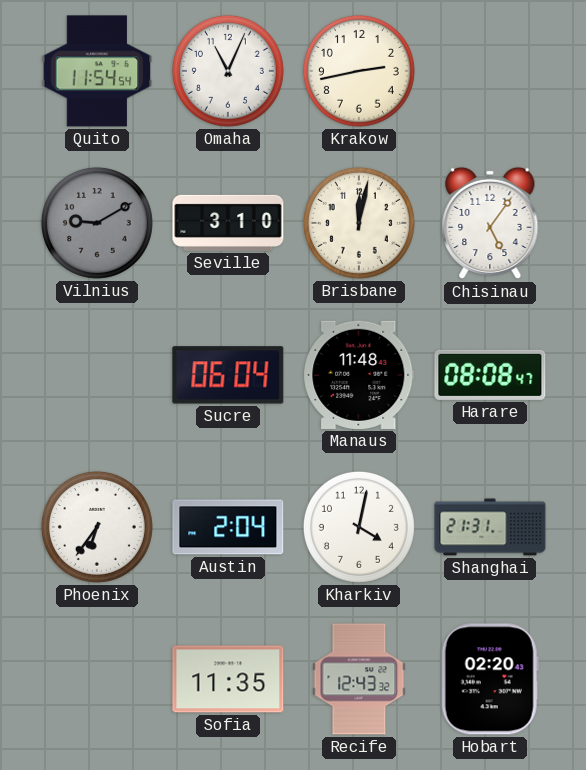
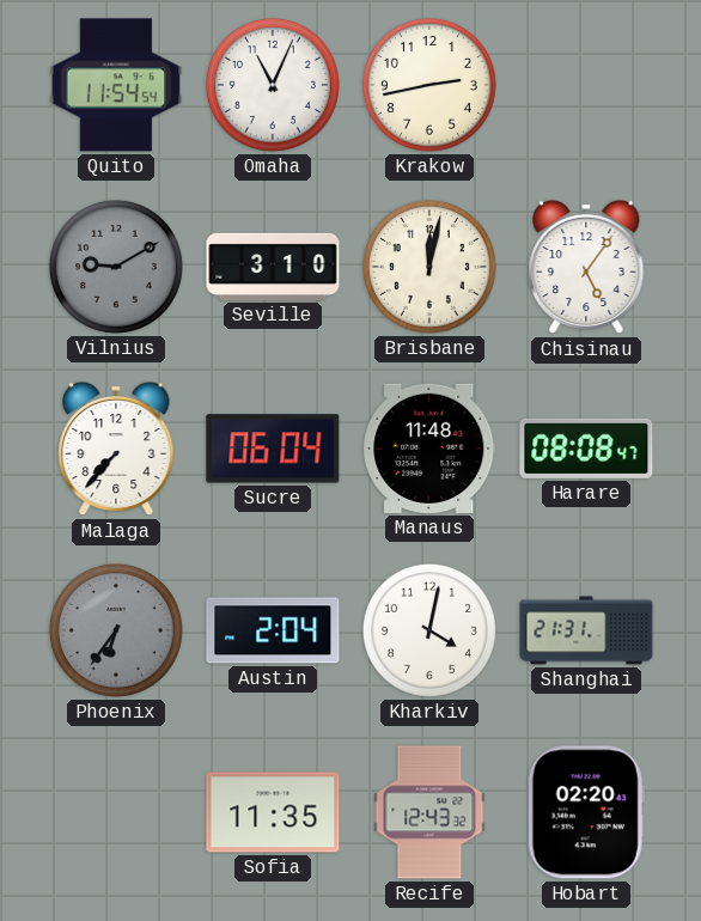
Malaga: none -> 7:37
Phoenix dial: white -> grey
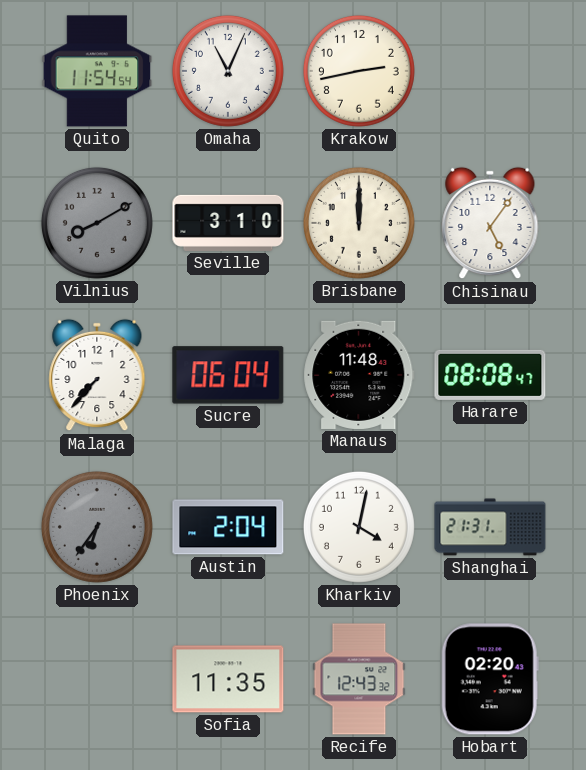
Vilnius: 9:10 -> 8:10
Brisbane: 12:02 -> 12:00
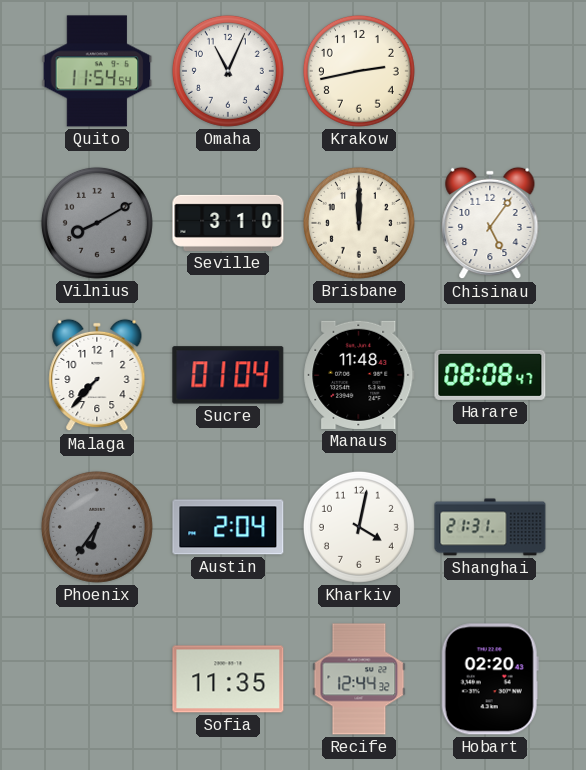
Sucre: 06:04 -> 01:04
Recife: 12:43 -> 12:44
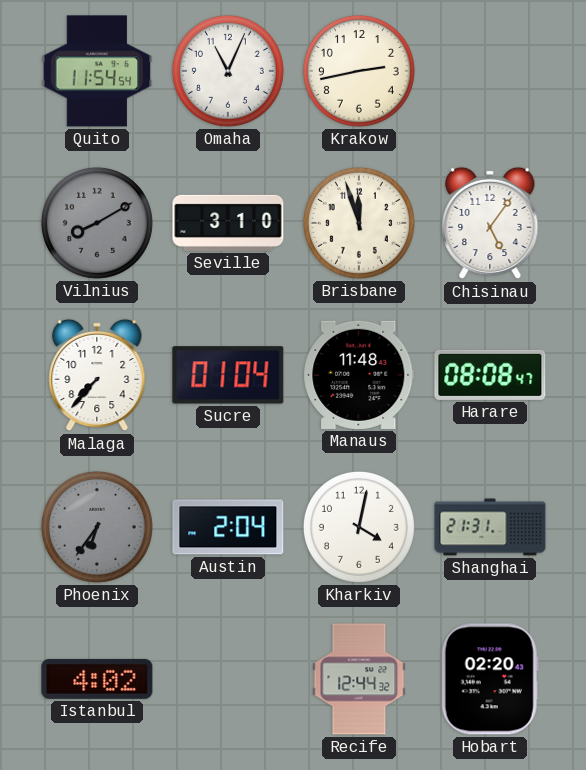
Brisbane: 12:00 -> 11:57
Istanbul: none -> 4:02
Sofia: 11:35 -> none
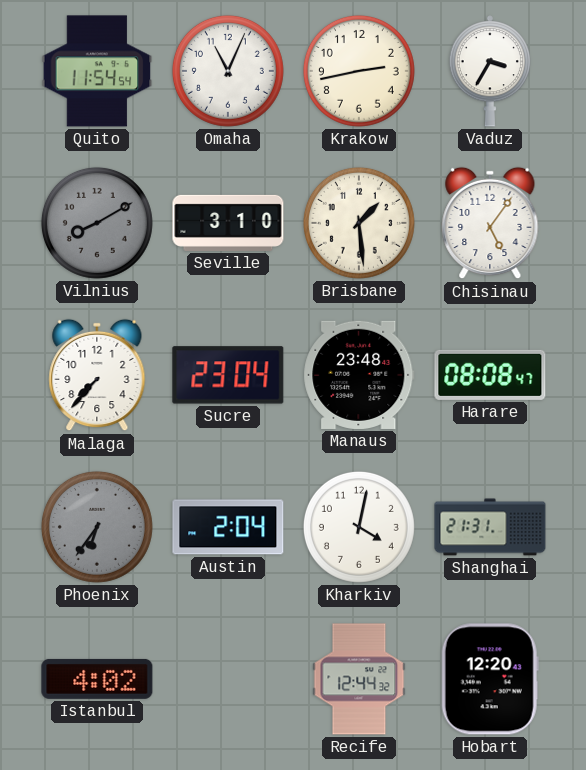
Vaduz: none -> 3:35
Brisbane: 11:57 -> 1:29
Sucre: 01:04 -> 23:04
Manaus: 11:48 -> 23:48
Hobart: 02:20 -> 12:20
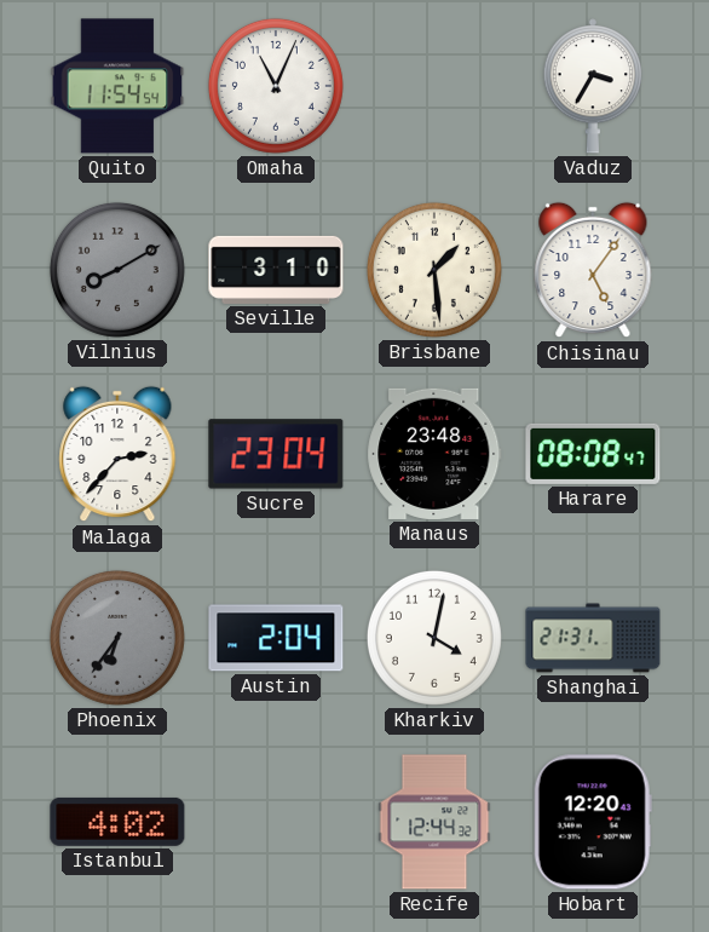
Krakow: 2:43 -> none
Malaga: 7:37 -> 2:37
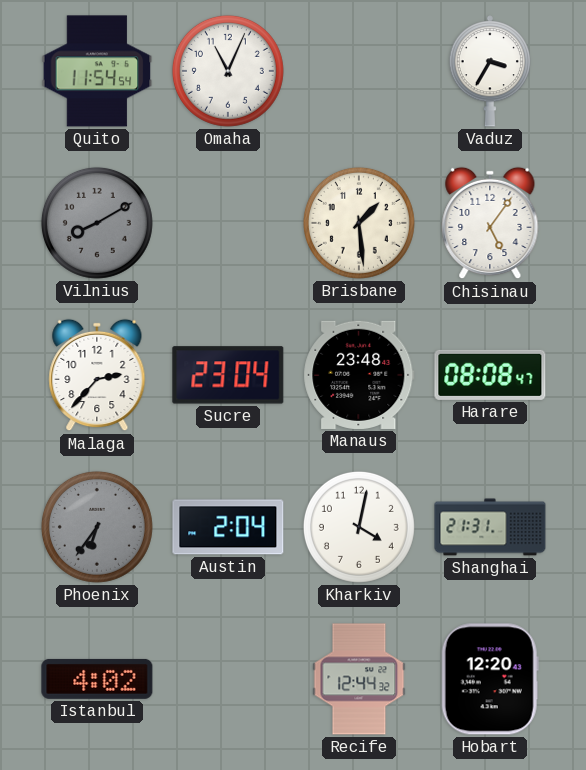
Seville: 3:10 -> none
